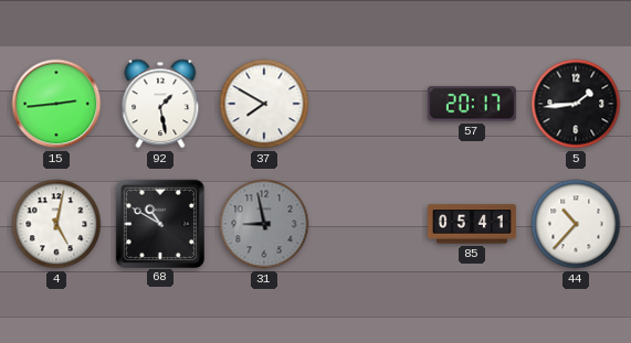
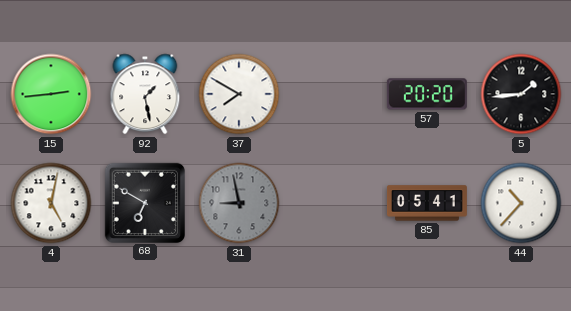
57: 20:17 -> 20:20
68: 10:50 -> 6:50
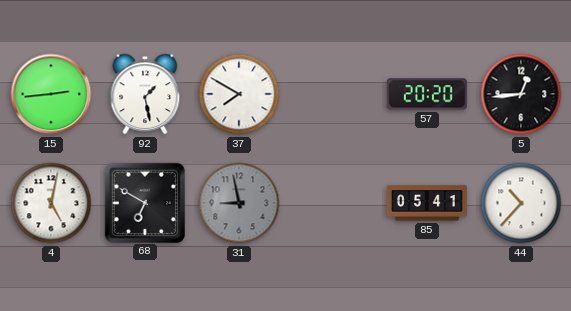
5: 1:44 -> 12:44
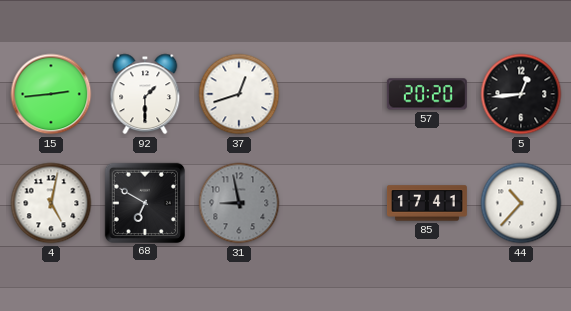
92: 1:28 -> 1:30
37: 7:50 -> 12:42
85: 05:41 -> 17:41
